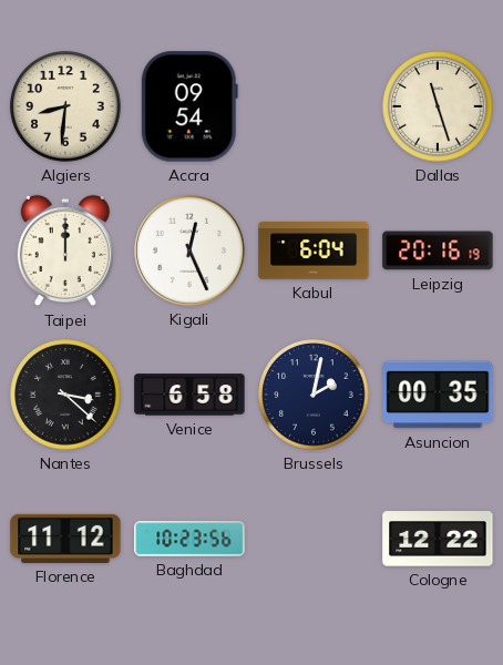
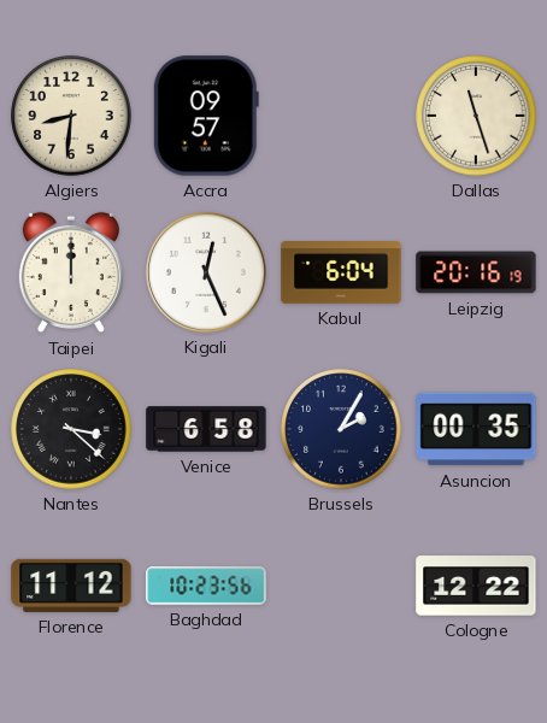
Accra: 09:54 -> 09:57
Brussels: 2:02 -> 2:05
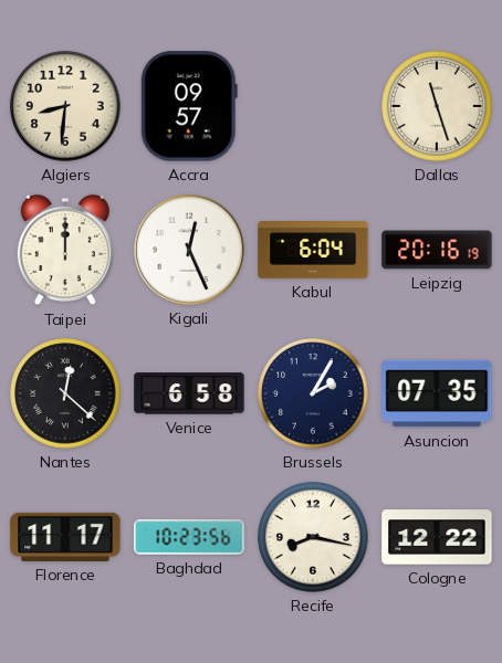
Nantes: 3:22 -> 12:22
Asuncion: 00:35 -> 07:35
Florence: 11:12 -> 11:17
Recife: none -> 8:17
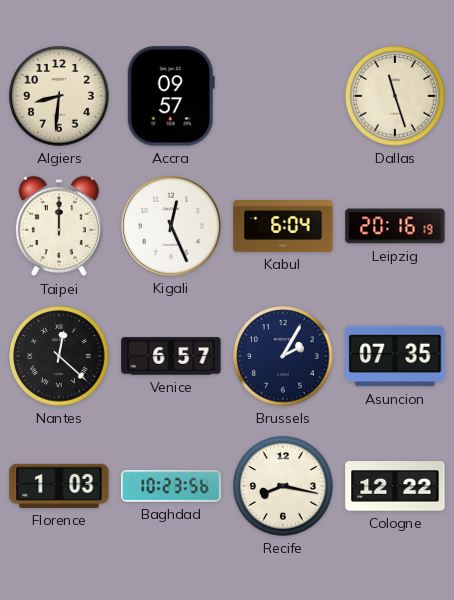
Venice: 6:58 -> 6:57
Florence: 11:17 -> 1:03
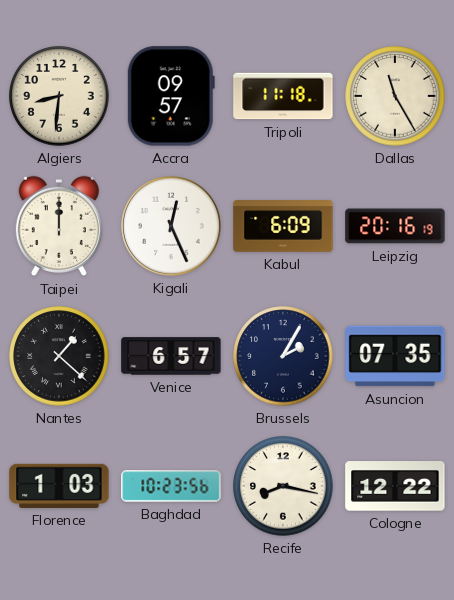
Tripoli: none -> 11:18
Dallas: 11:27 -> 11:25
Kabul: 6:04 -> 6:09
Nantes: 12:22 -> 1:22
